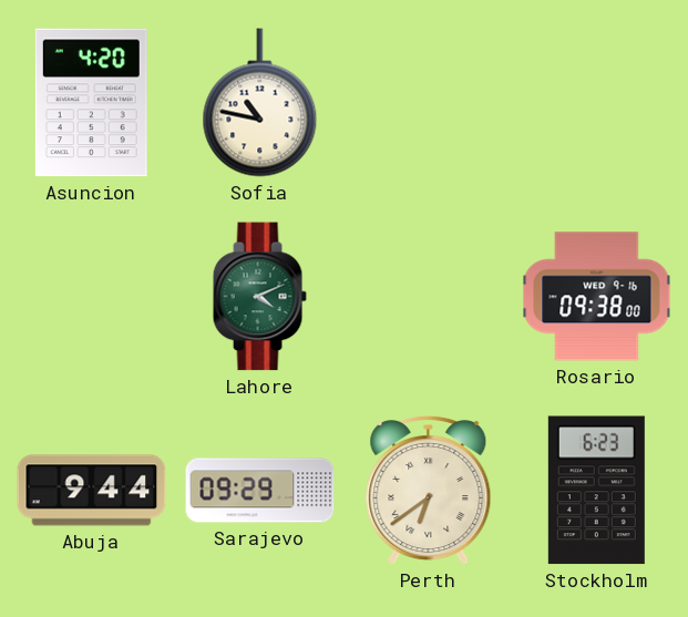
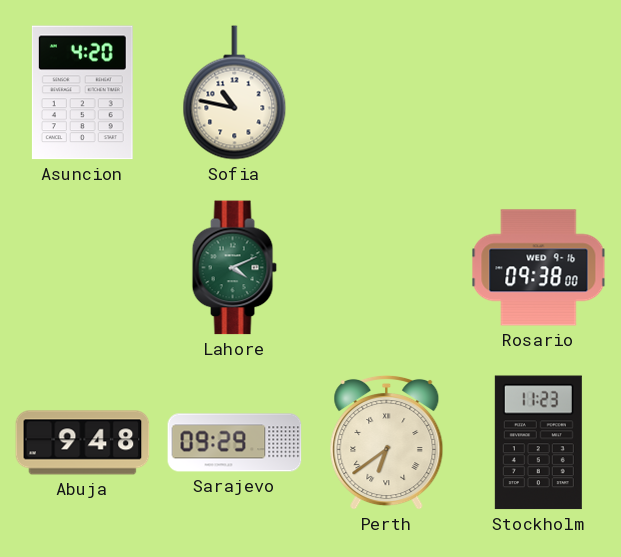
Abuja: 9:44 -> 9:48
Stockholm: 6:23 -> 11:23
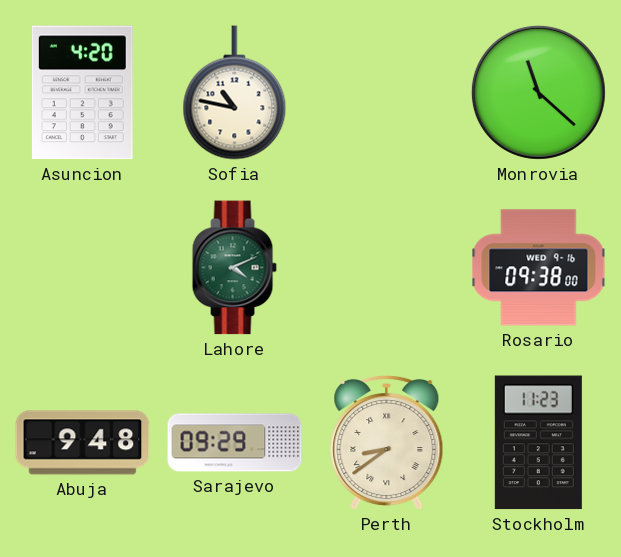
Monrovia: none -> 11:22
Perth: 6:39 -> 8:39
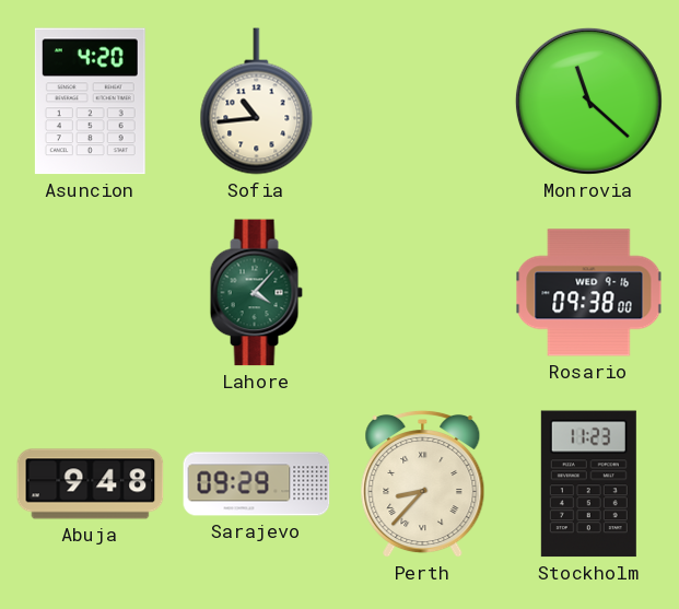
Sofia: 10:47 -> 10:44
Lahore: 4:11 -> 4:07
Perth: 8:39 -> 8:37
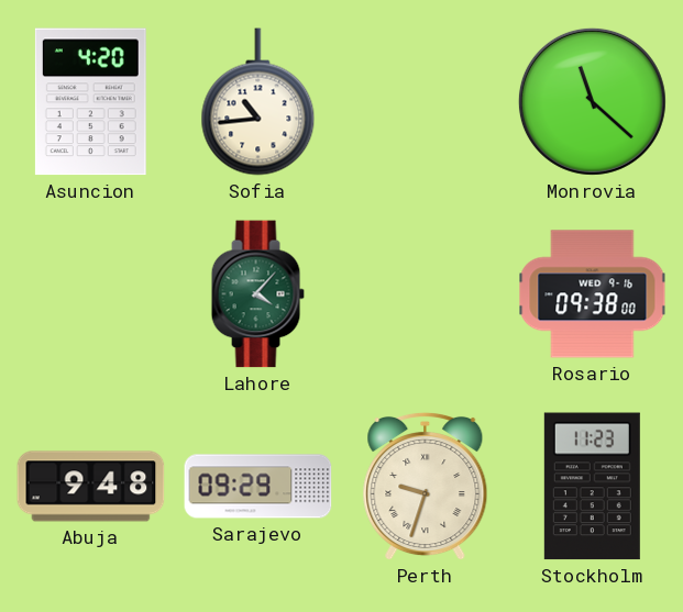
Perth: 8:37 -> 9:33
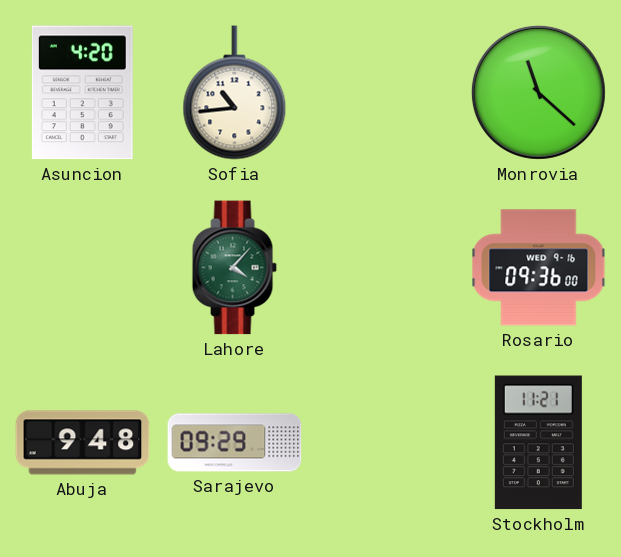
Rosario: 09:38 -> 09:36
Perth: 9:33 -> none
Stockholm: 11:23 -> 11:21
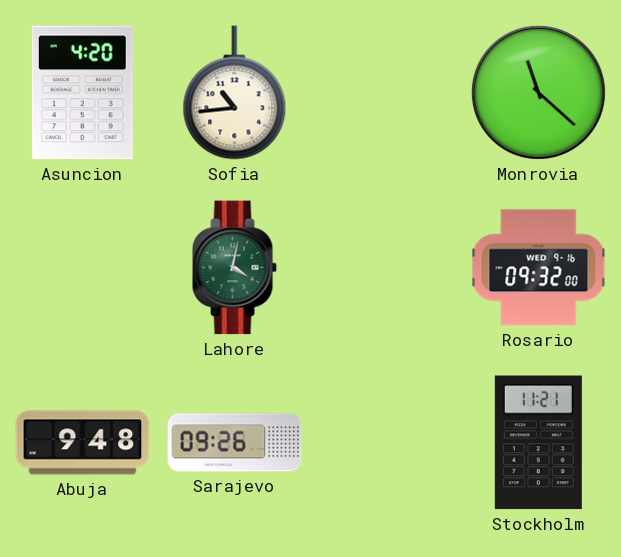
Lahore: 4:07 -> 4:02
Rosario: 09:36 -> 09:32
Sarajevo: 09:29 -> 09:26
